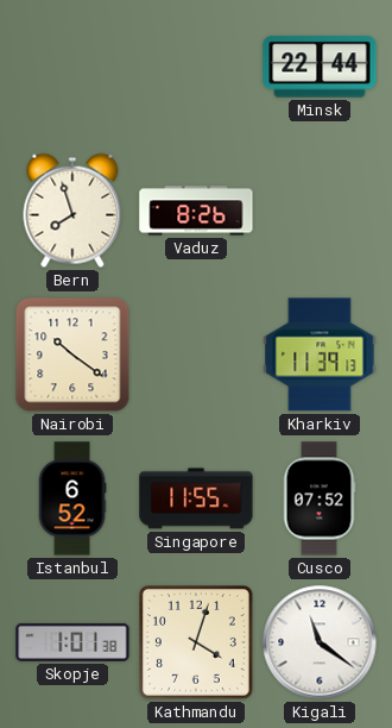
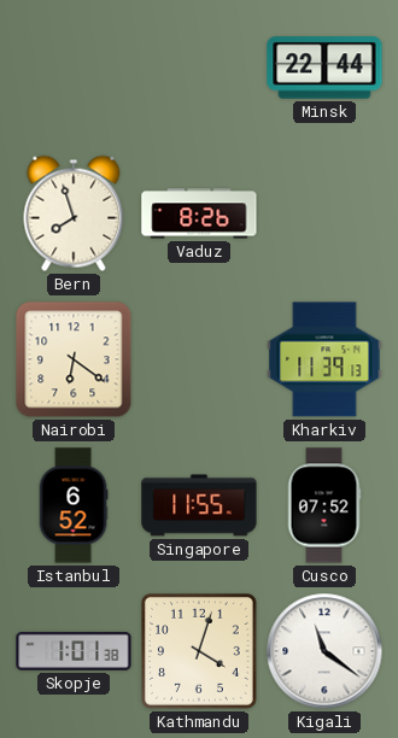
Nairobi: 10:21 -> 6:21
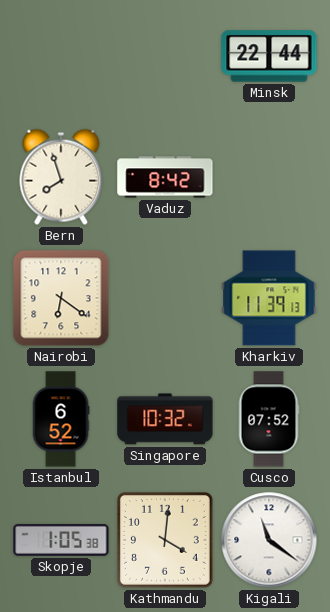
Vaduz: 8:26 -> 8:42
Singapore: 11:55 -> 10:32
Skopje: 1:01 -> 1:05
Kathmandu: 4:03 -> 4:01
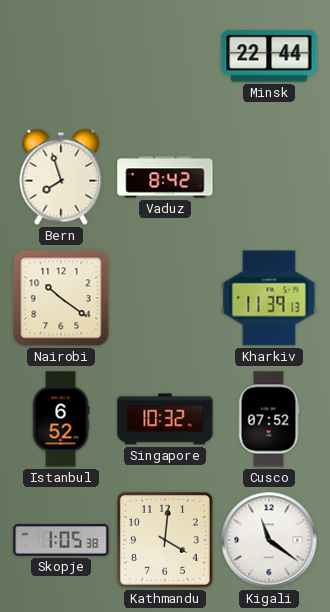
Nairobi: 6:21 -> 10:21
